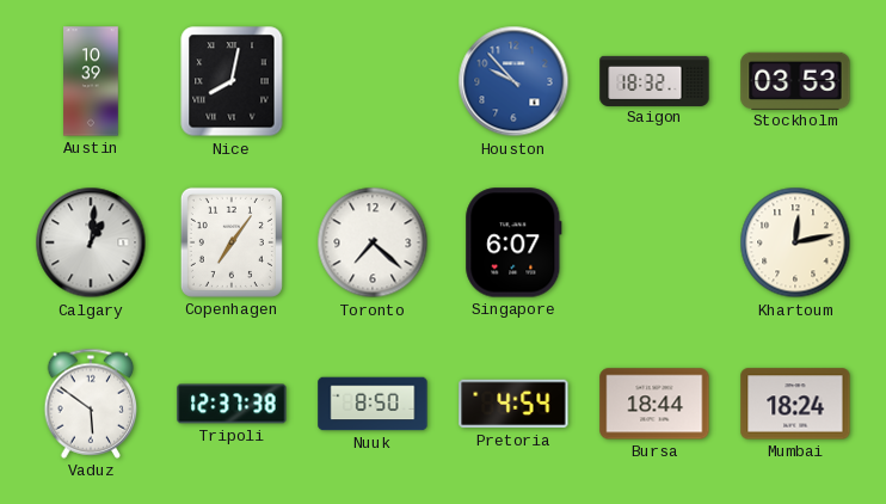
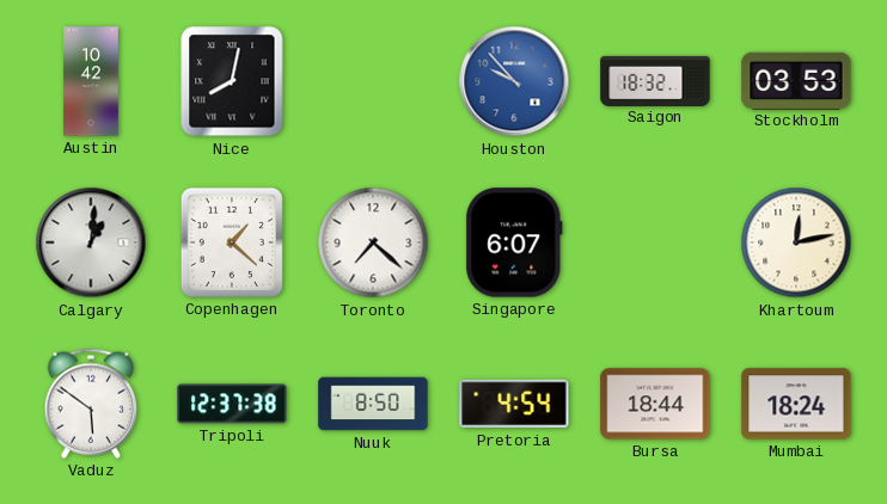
Austin: 10:39 -> 10:42
Copenhagen: 7:06 -> 1:22
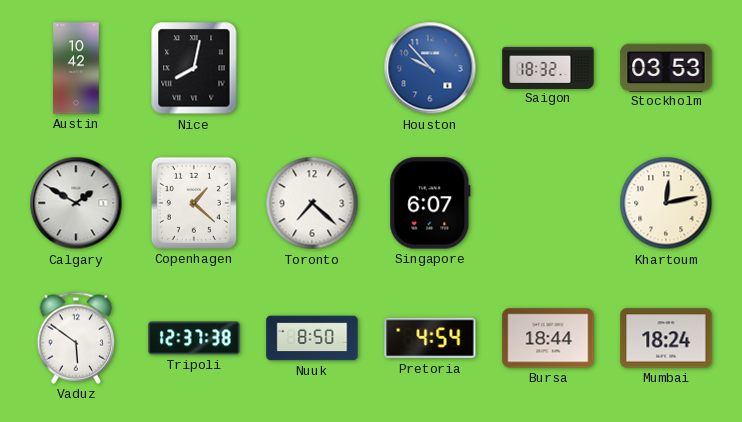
Calgary: 1:01 -> 1:50
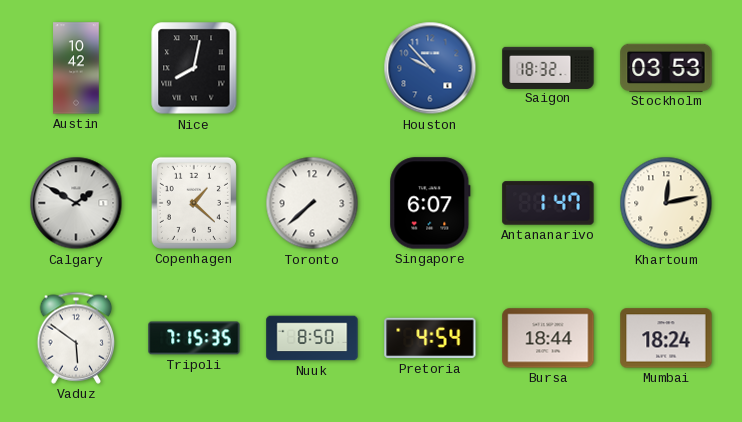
Toronto: 7:22 -> 7:38
Antananarivo: none -> 1:47
Tripoli: 12:37 -> 7:15
